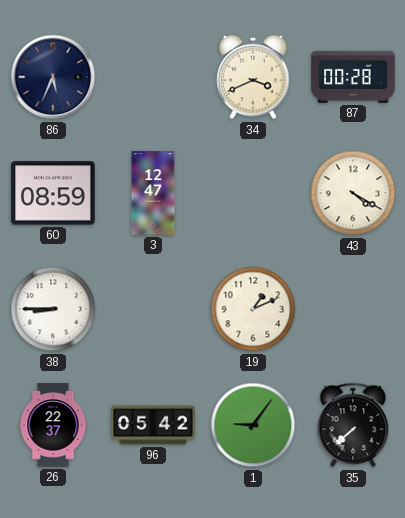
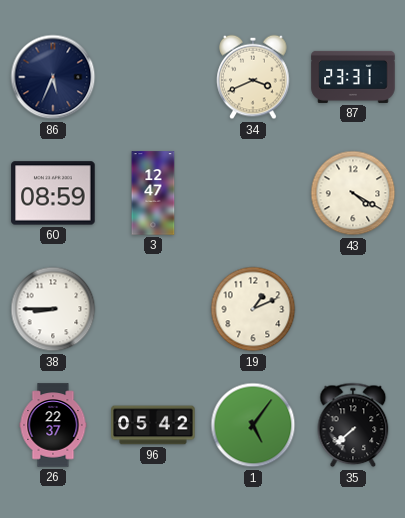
87: 00:28 -> 23:31
1: 9:06 -> 5:06
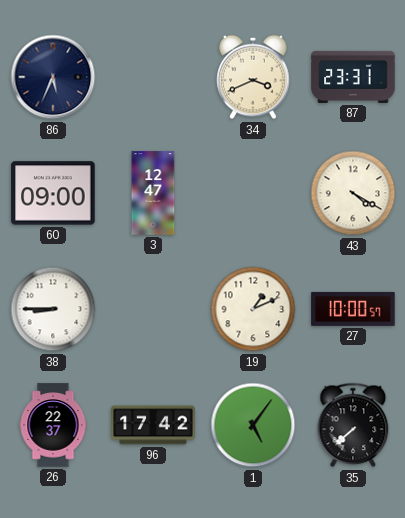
60: 08:59 -> 09:00
27: none -> 10:00
96: 05:42 -> 17:42
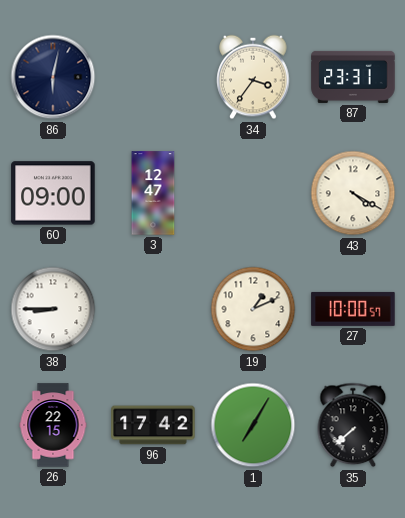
86: 5:34 -> 6:02
34: 3:41 -> 3:36
26: 22:37 -> 22:15
1: 5:06 -> 7:05
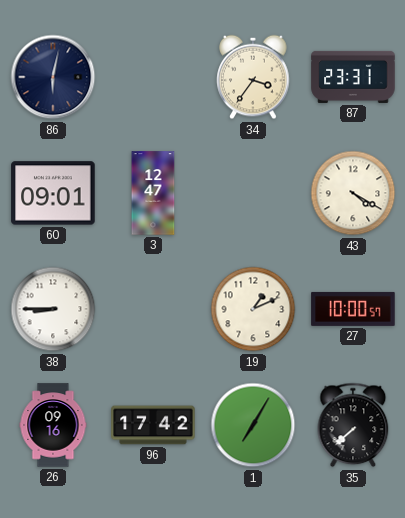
60: 09:00 -> 09:01
26: 22:15 -> 09:16
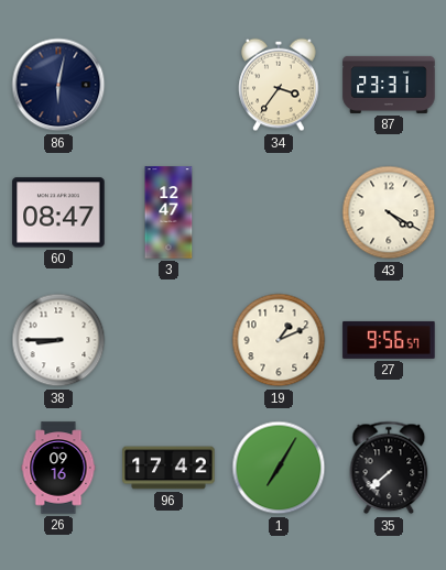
60: 09:01 -> 08:47
27: 10:00 -> 9:56
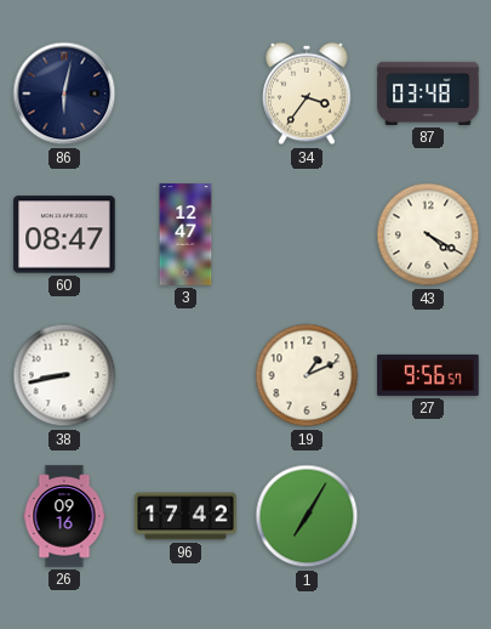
87: 23:31 -> 03:48
38: 8:45 -> 8:43
35: 7:38 -> none
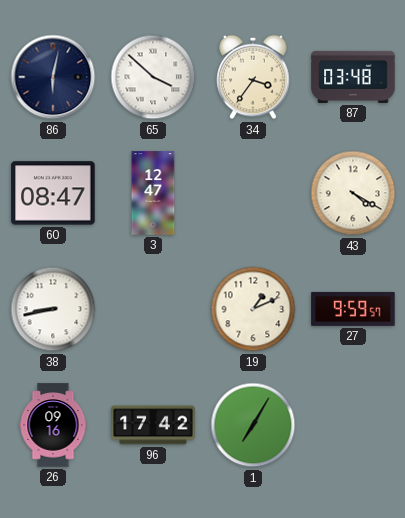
65: none -> 3:52
27: 9:56 -> 9:59
